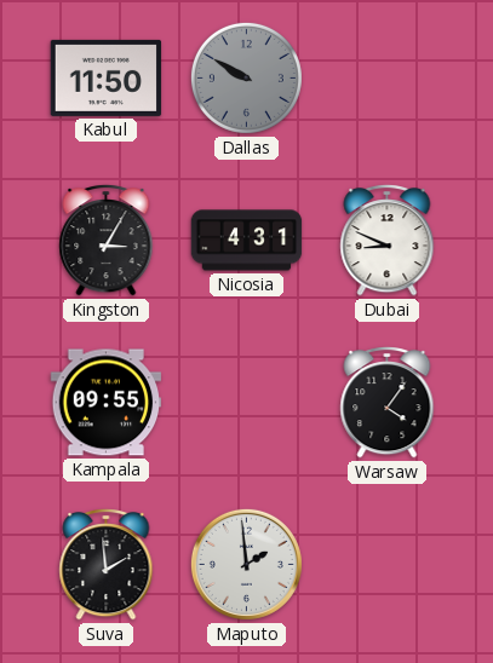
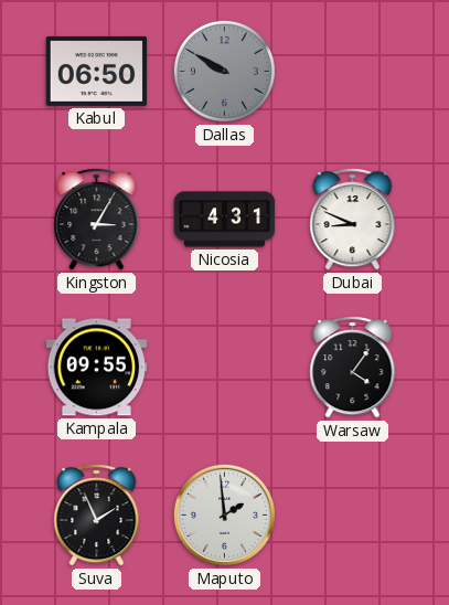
Kabul: 11:50 -> 06:50
Suva: 1:59 -> 1:56
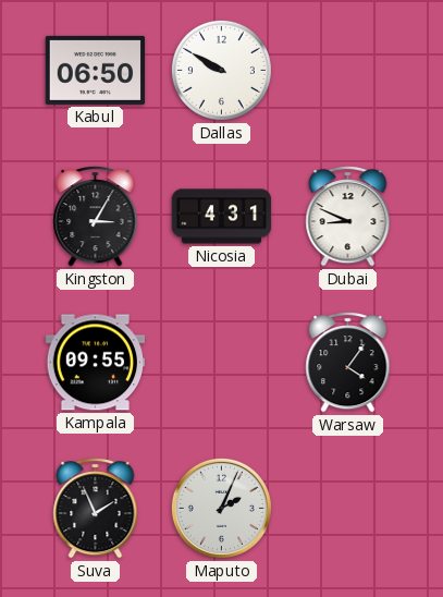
Dallas dial: grey -> white
Maputo: 1:59 -> 2:04
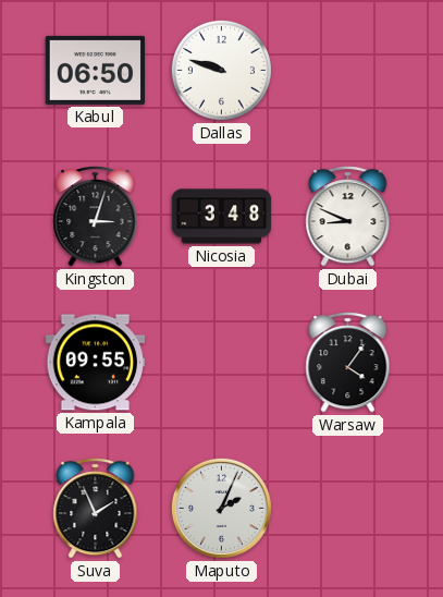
Dallas: 9:50 -> 9:48
Kingston: 3:05 -> 3:03
Nicosia: 4:31 -> 3:48
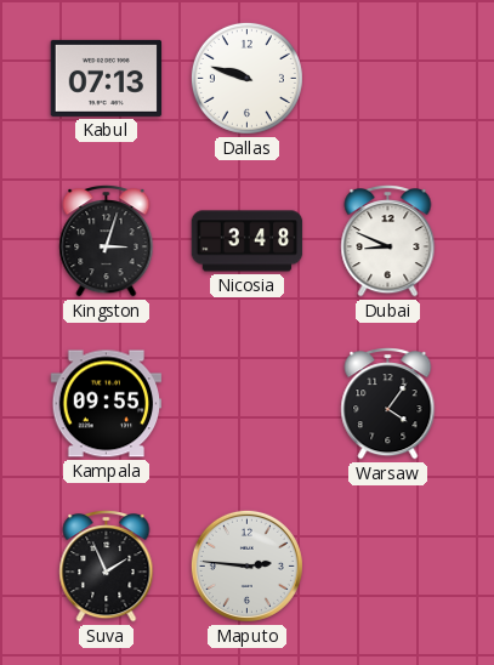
Kabul: 06:50 -> 07:13
Maputo: 2:04 -> 2:46
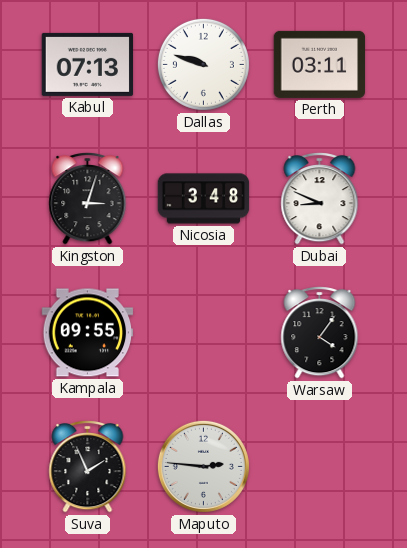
Perth: none -> 03:11
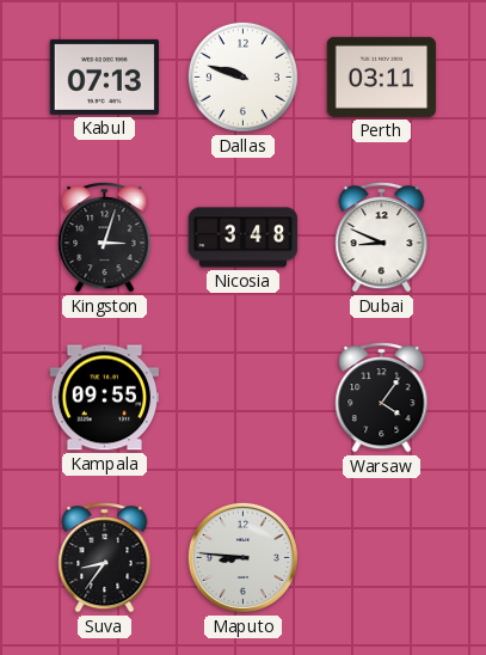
Suva: 1:56 -> 8:36
Maputo: 2:46 -> 8:46
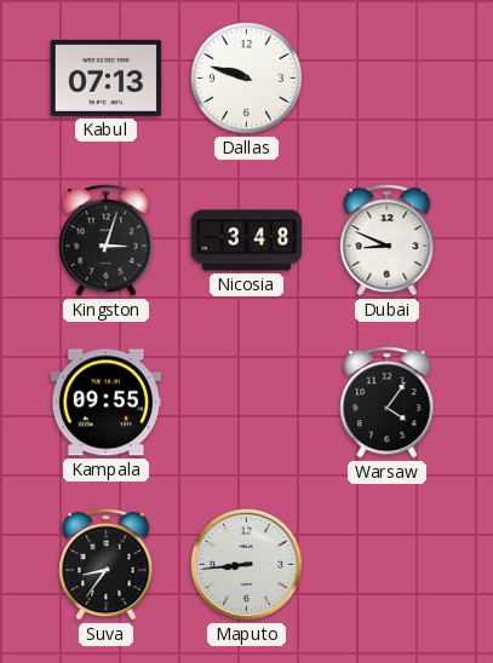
Perth: 03:11 -> none
Maputo: 8:46 -> 8:44
